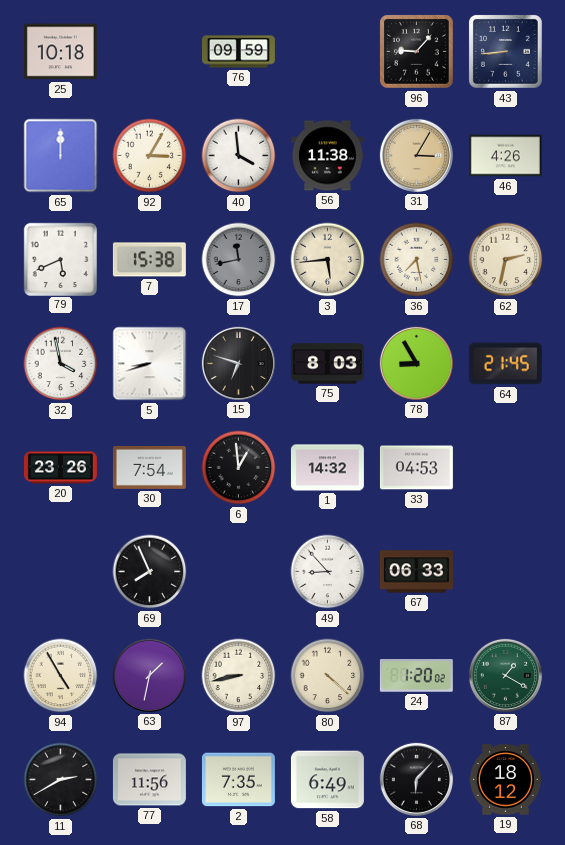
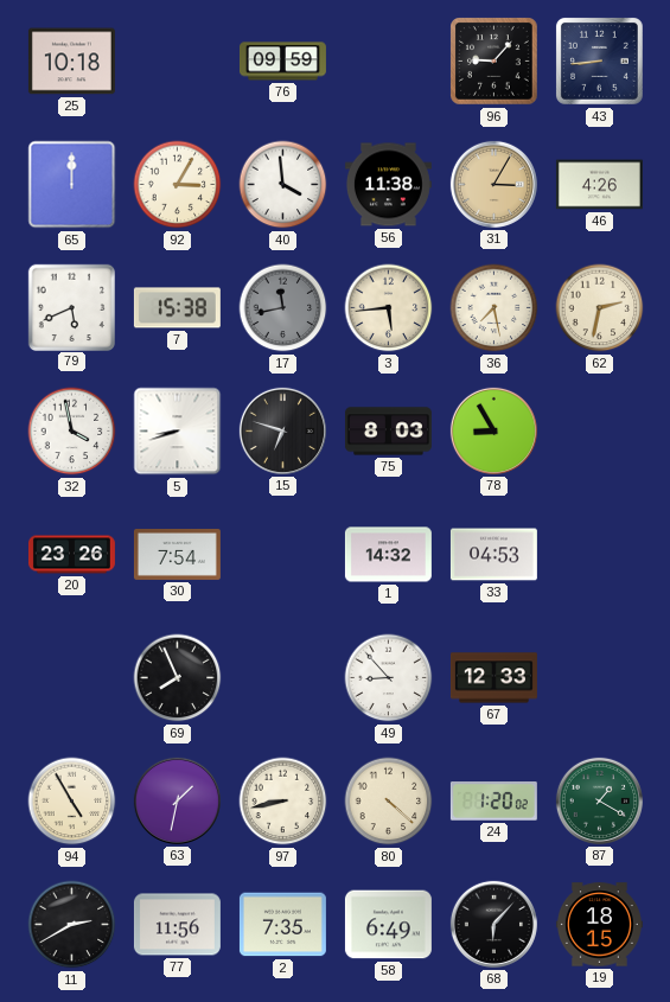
64: 21:45 -> none
6: 12:59 -> none
67: 06:33 -> 12:33
19: 18:12 -> 18:15
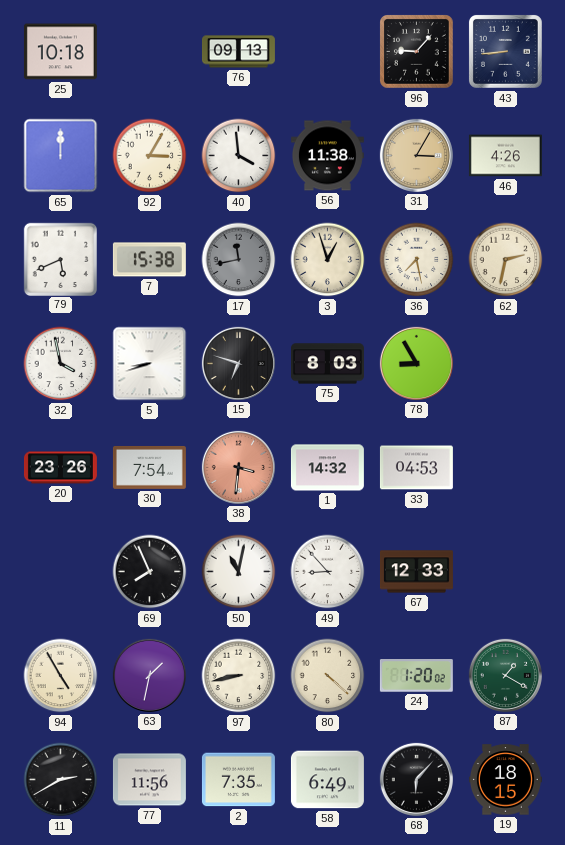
76: 09:59 -> 09:13
3: 5:44 -> 12:57
38: none -> 3:31
50: none -> 11:02
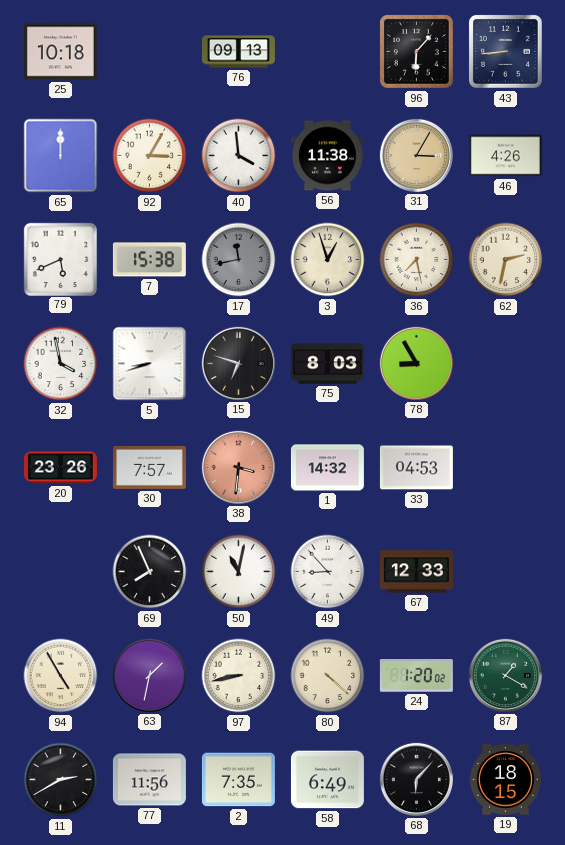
96: 9:07 -> 6:07
30: 7:54 -> 7:57
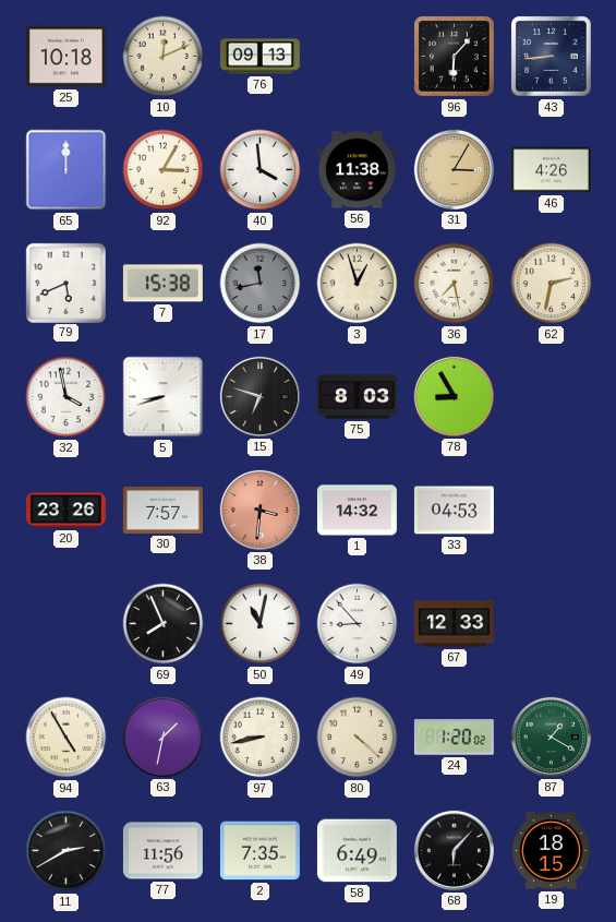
10: none -> 12:11
